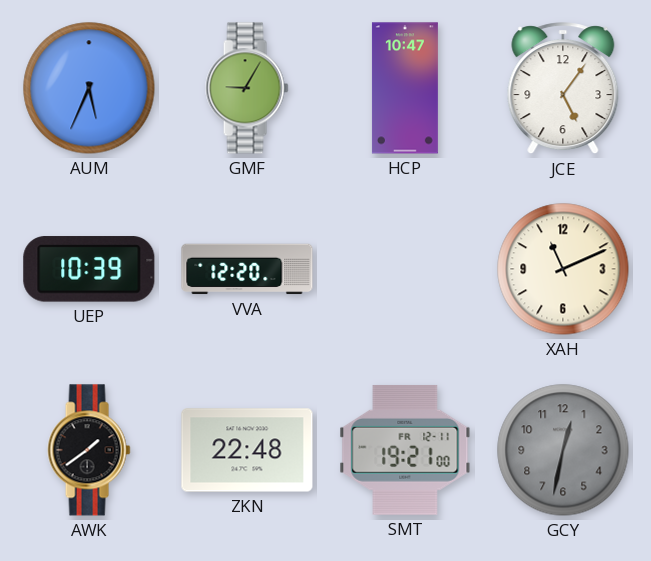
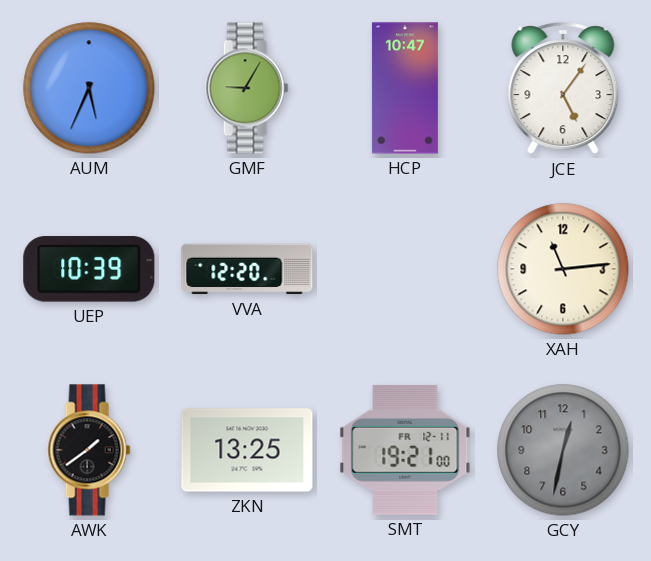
XAH: 11:11 -> 11:14
ZKN: 22:48 -> 13:25
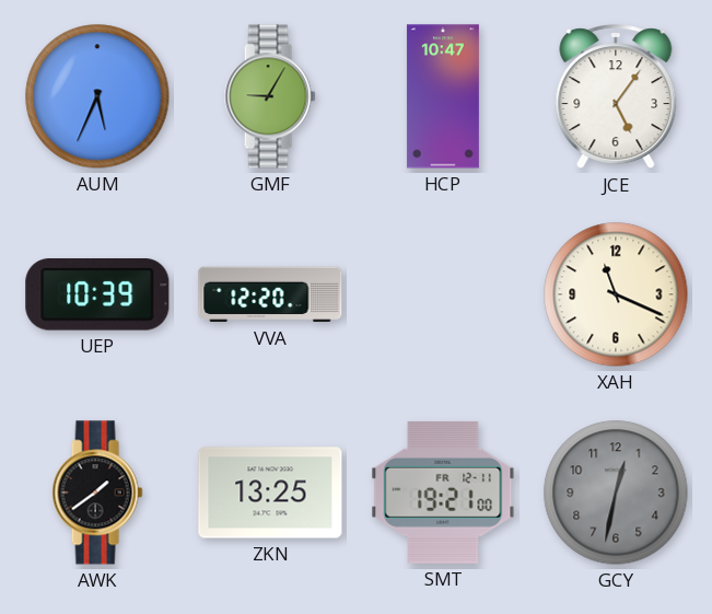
XAH: 11:14 -> 11:19
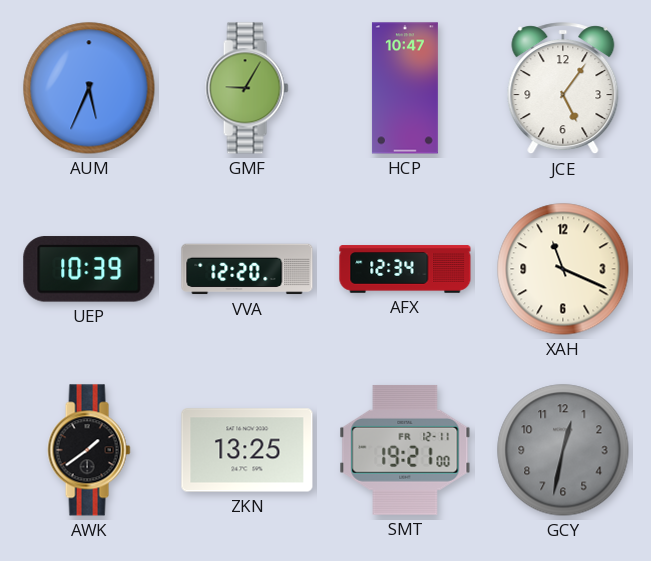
AFX: none -> 12:34
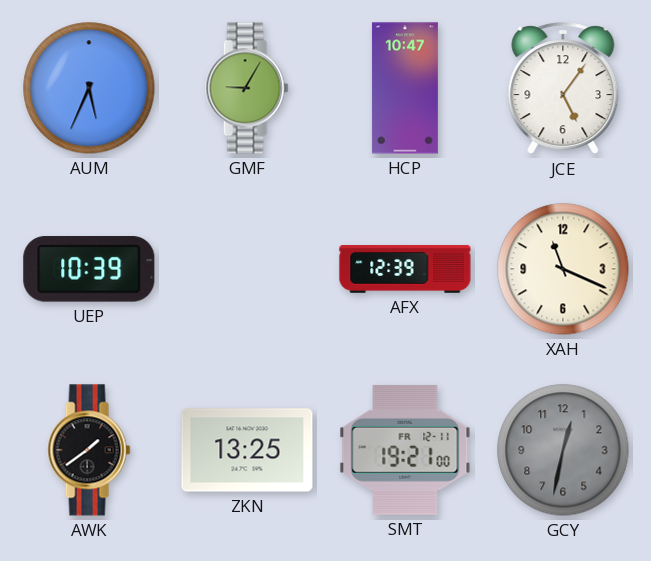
VVA: 12:20 -> none
AFX: 12:34 -> 12:39
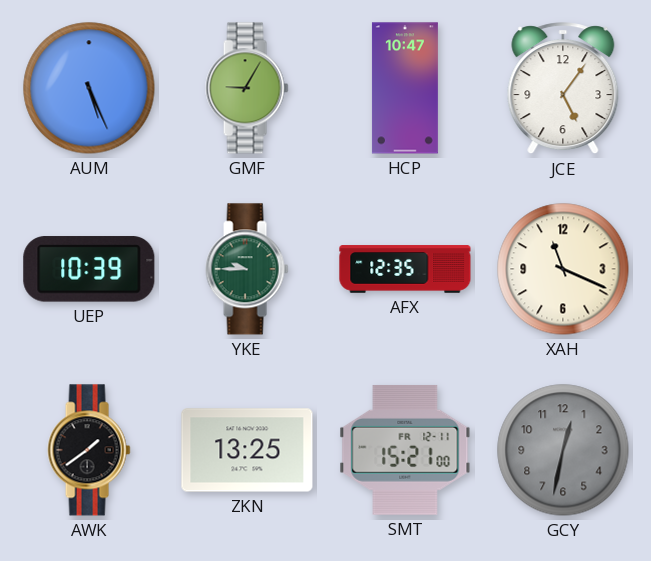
AUM: 5:34 -> 5:26
YKE: none -> 9:45
AFX: 12:39 -> 12:35
SMT: 19:21 -> 15:21
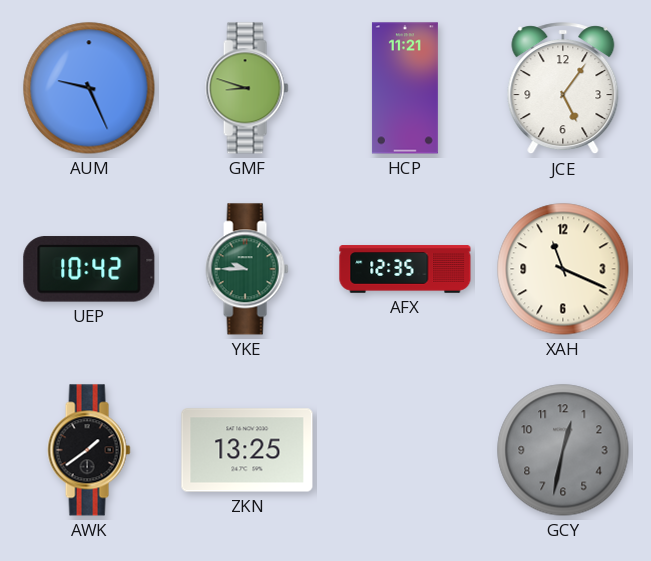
AUM: 5:26 -> 9:26
GMF: 9:05 -> 8:48
HCP: 10:47 -> 11:21
UEP: 10:39 -> 10:42
SMT: 15:21 -> none
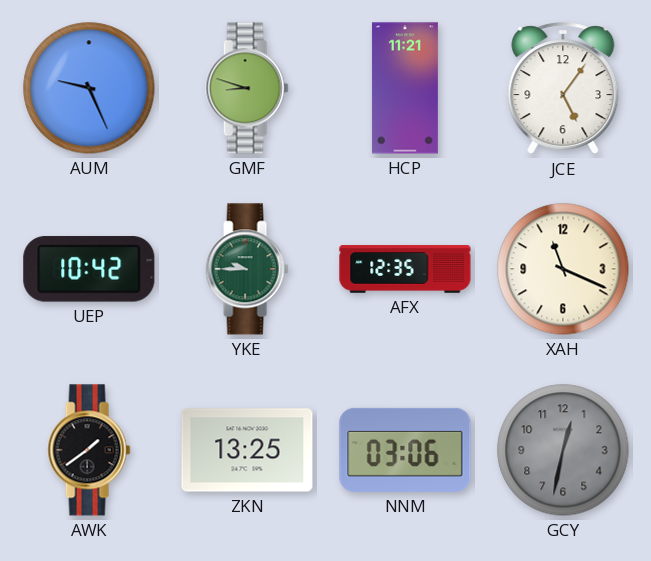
NNM: none -> 03:06
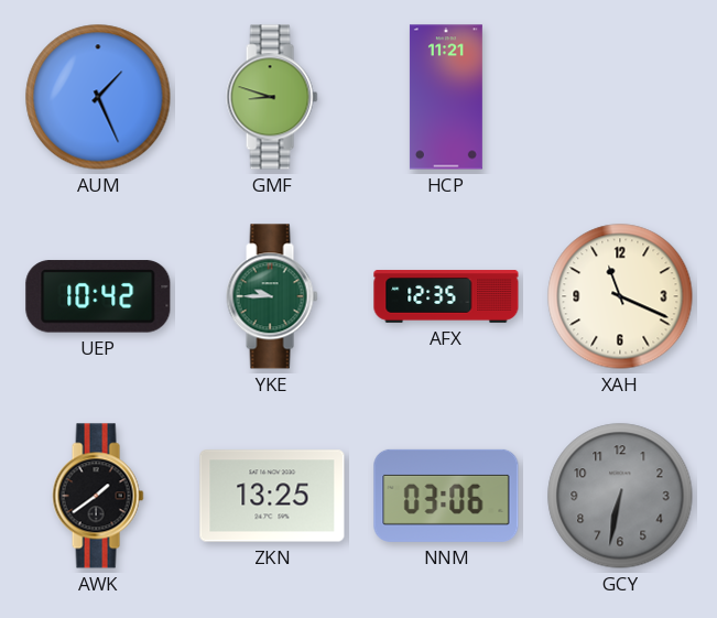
AUM: 9:26 -> 1:26
JCE: 5:06 -> none
GCY: 12:32 -> 6:32
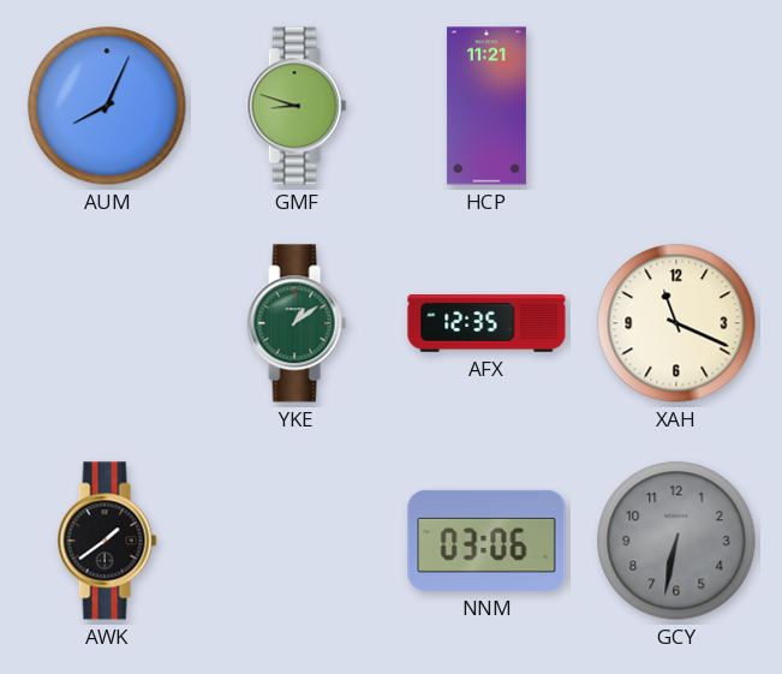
AUM: 1:26 -> 8:04
UEP: 10:42 -> none
YKE: 9:45 -> 1:09
ZKN: 13:25 -> none
